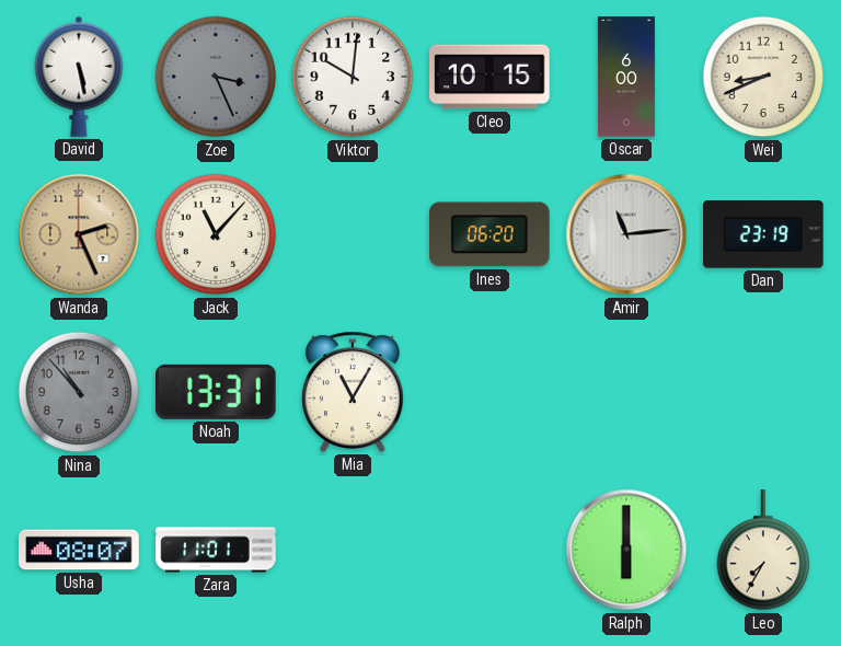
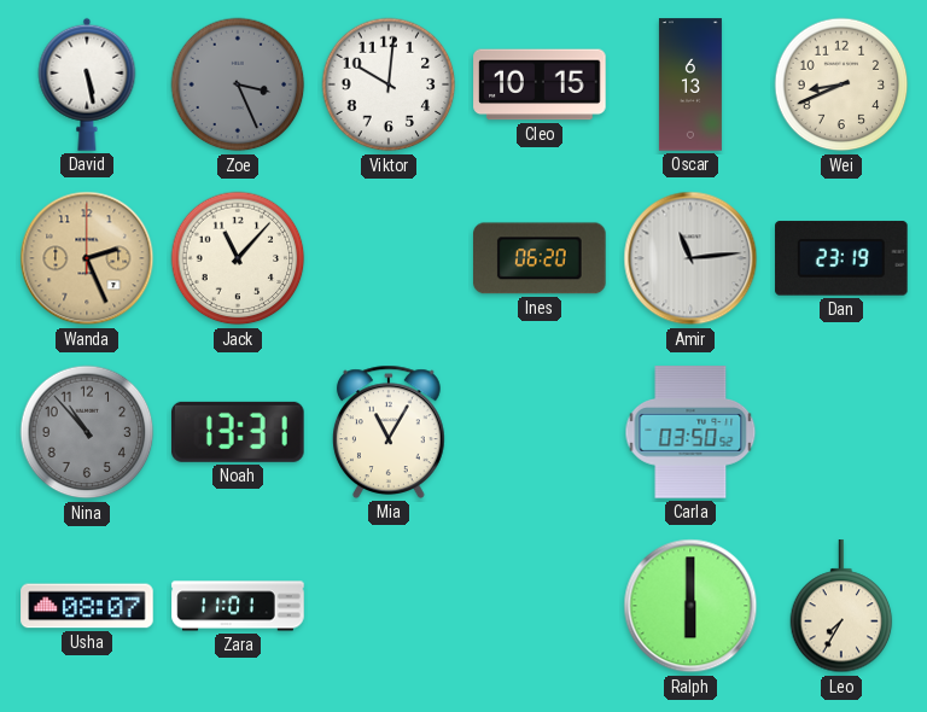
Oscar: 6:00 -> 6:13
Carla: none -> 03:50
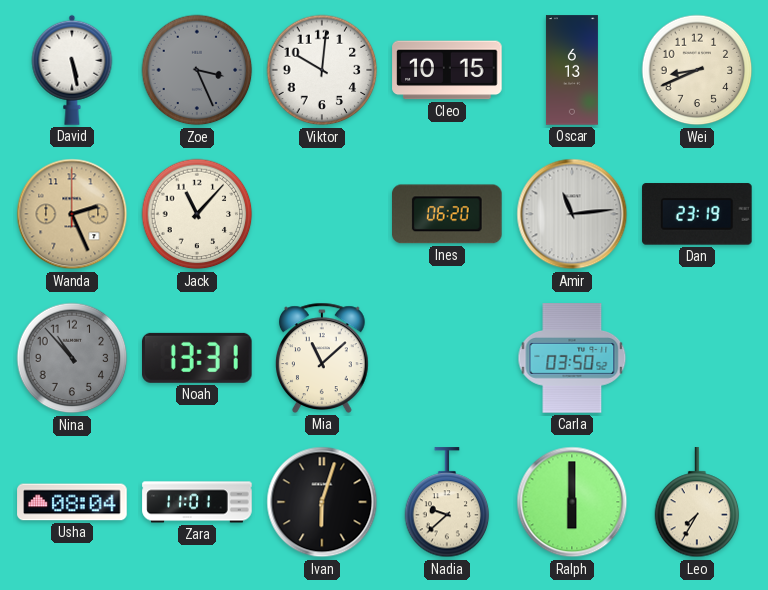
Mia: 11:05 -> 11:08
Usha: 08:07 -> 08:04
Ivan: none -> 6:03
Nadia: none -> 9:38
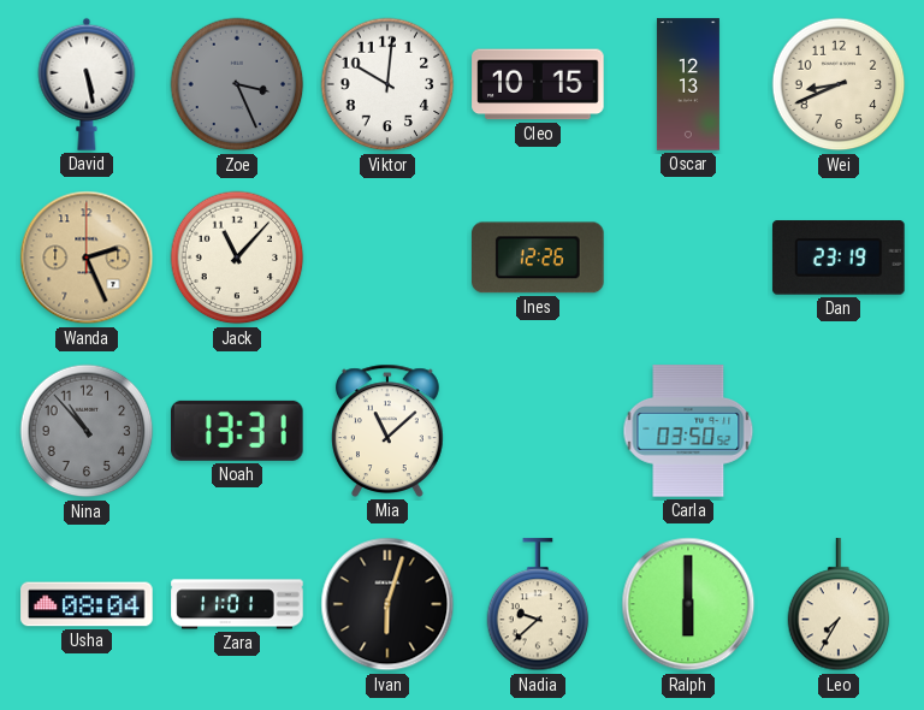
Oscar: 6:13 -> 12:13
Ines: 06:20 -> 12:26
Amir: 11:14 -> none
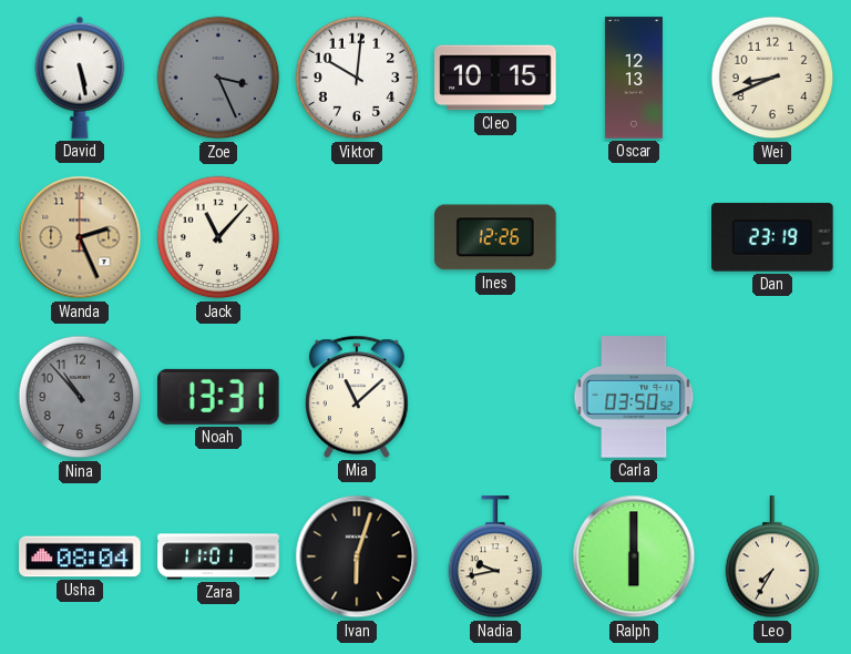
Nadia: 9:38 -> 9:43
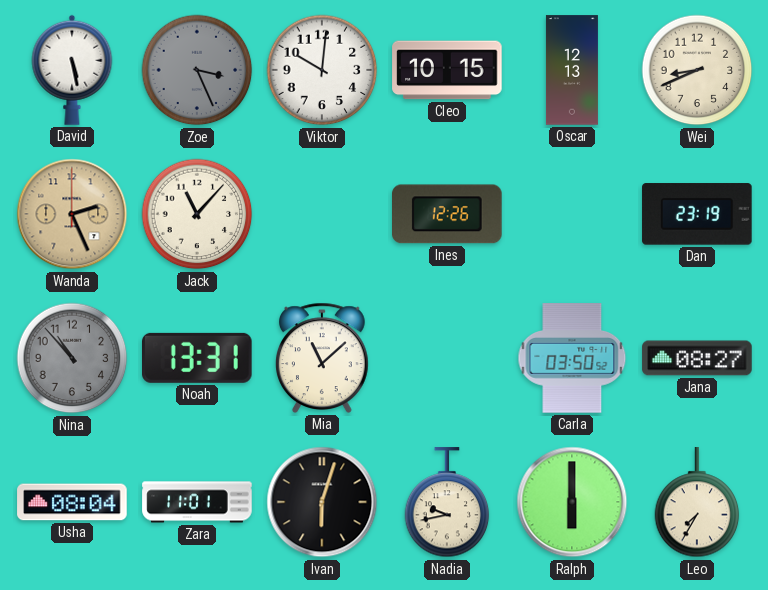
Jana: none -> 08:27
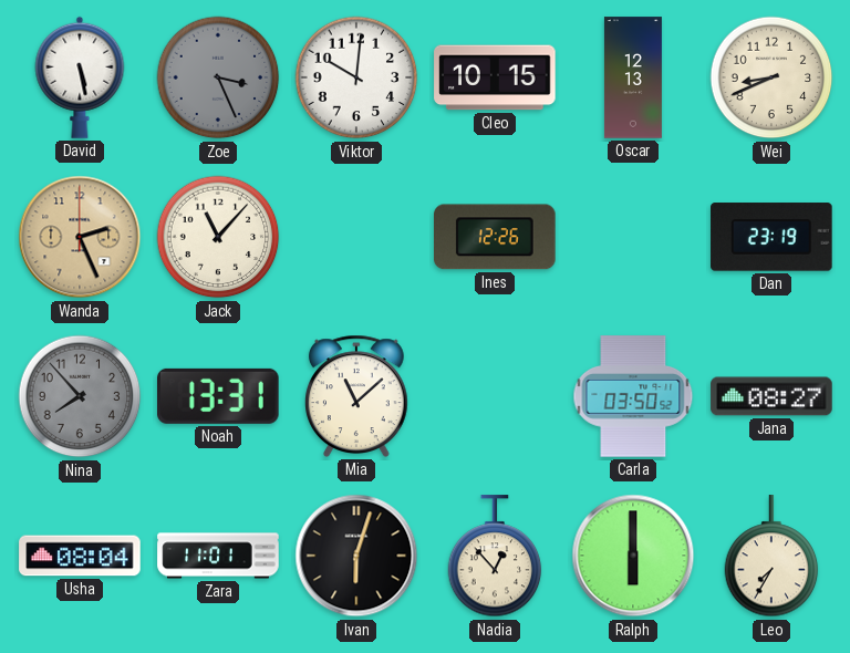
Nina: 10:53 -> 7:53
Nadia: 9:43 -> 12:53
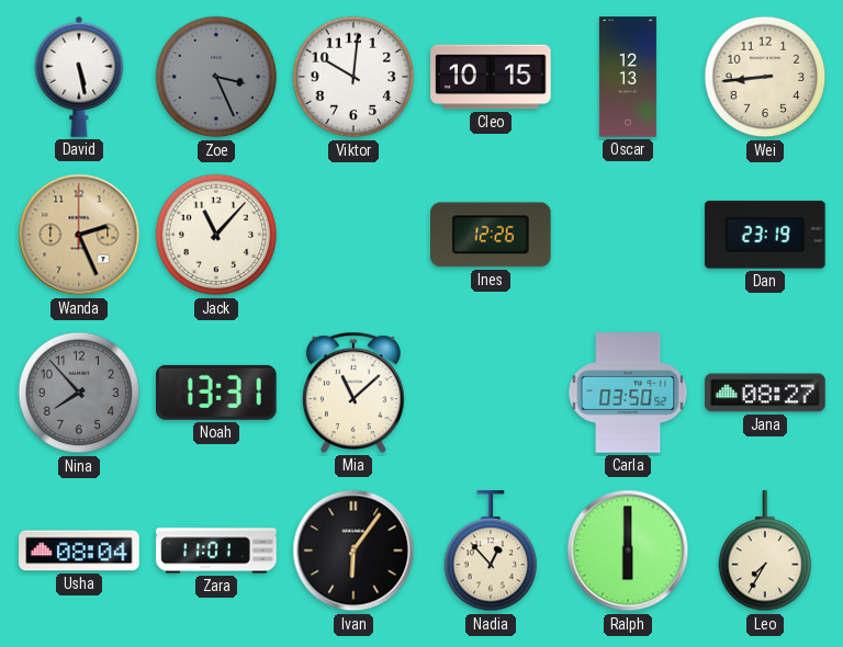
Wei: 8:41 -> 8:44
Ivan: 6:03 -> 6:06
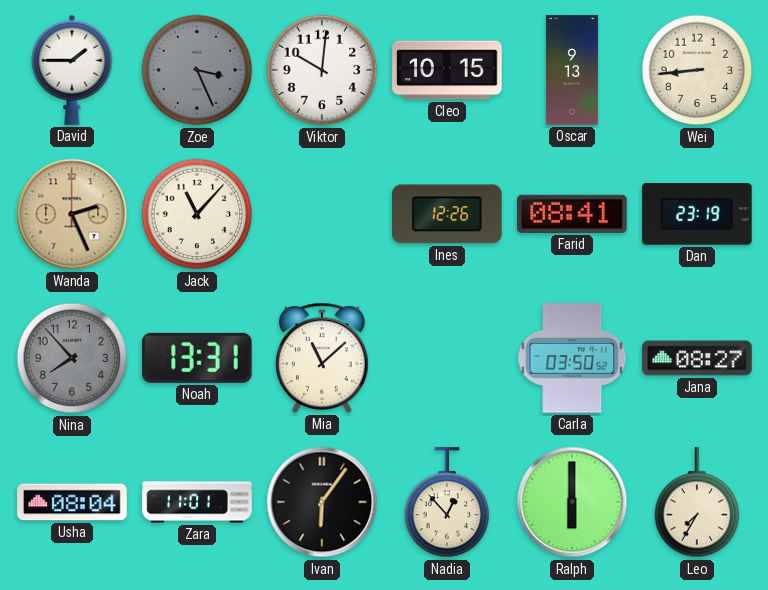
David: 5:28 -> 1:45
Oscar: 12:13 -> 9:13
Farid: none -> 08:41
